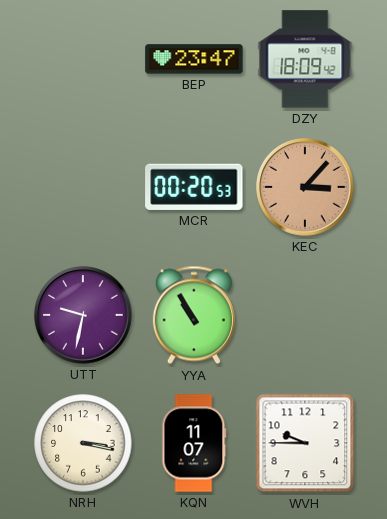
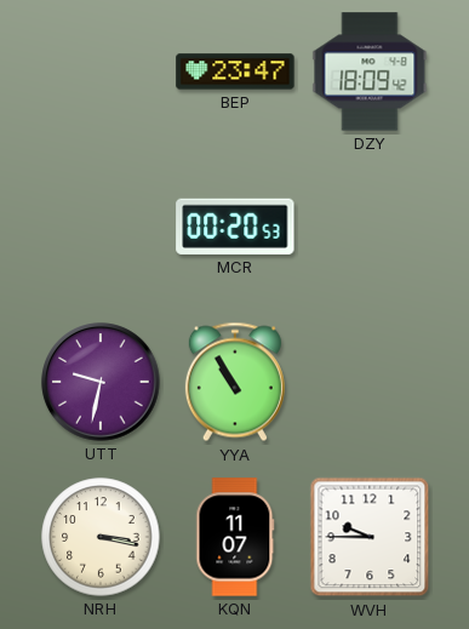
KEC: 3:07 -> none
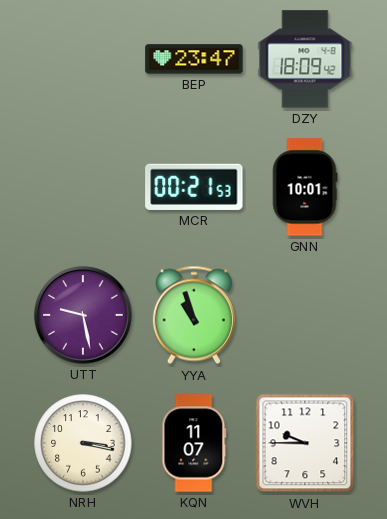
MCR: 00:20 -> 00:21
GNN: none -> 10:01
UTT: 9:32 -> 9:28
YYA: 10:55 -> 10:57
